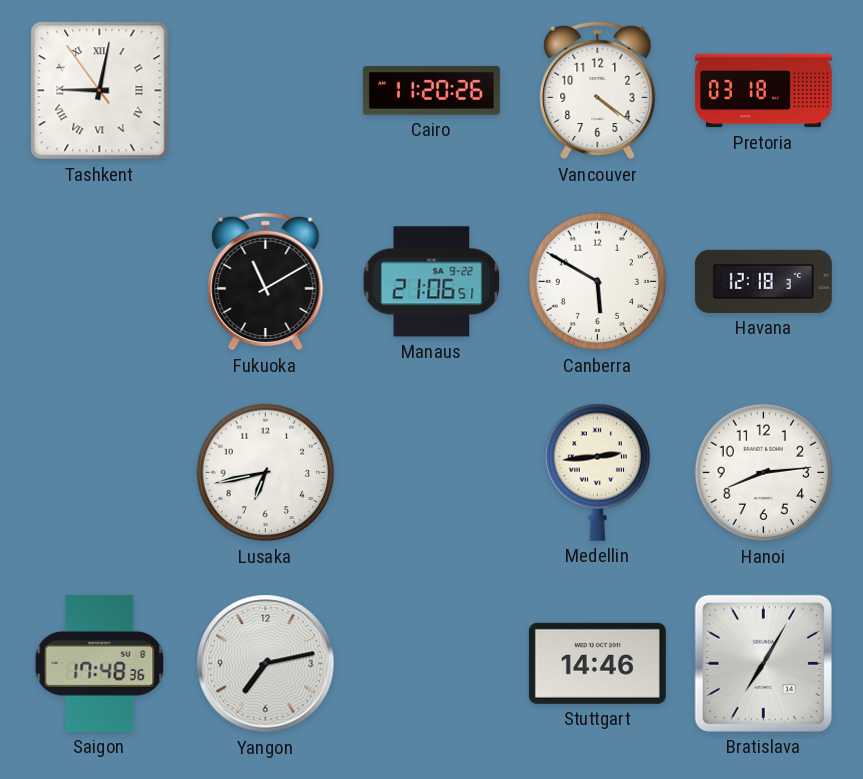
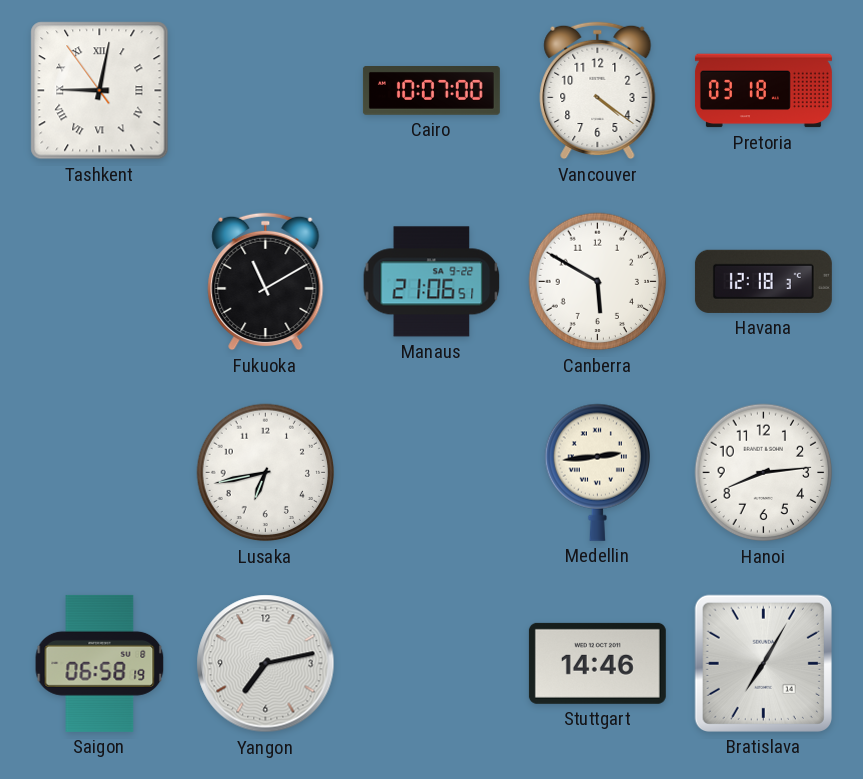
Cairo: 11:20 -> 10:07
Saigon: 17:48 -> 06:58
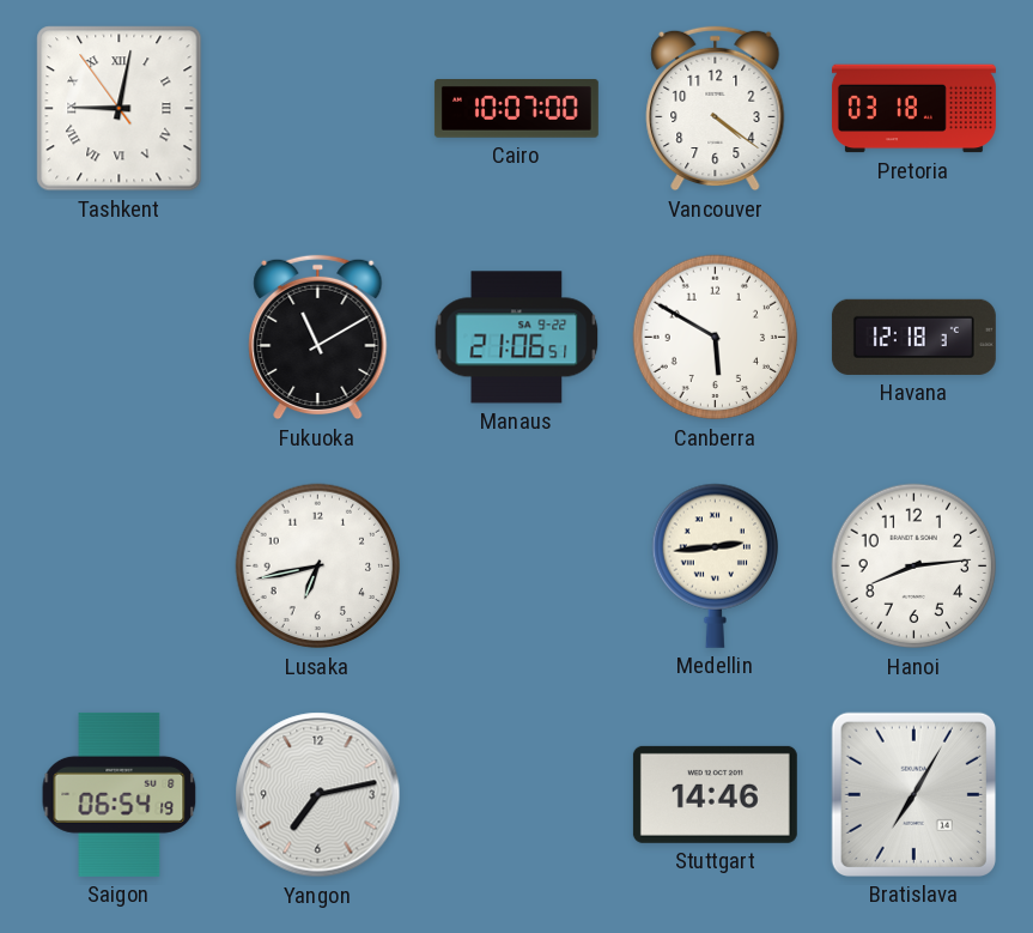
Saigon: 06:58 -> 06:54
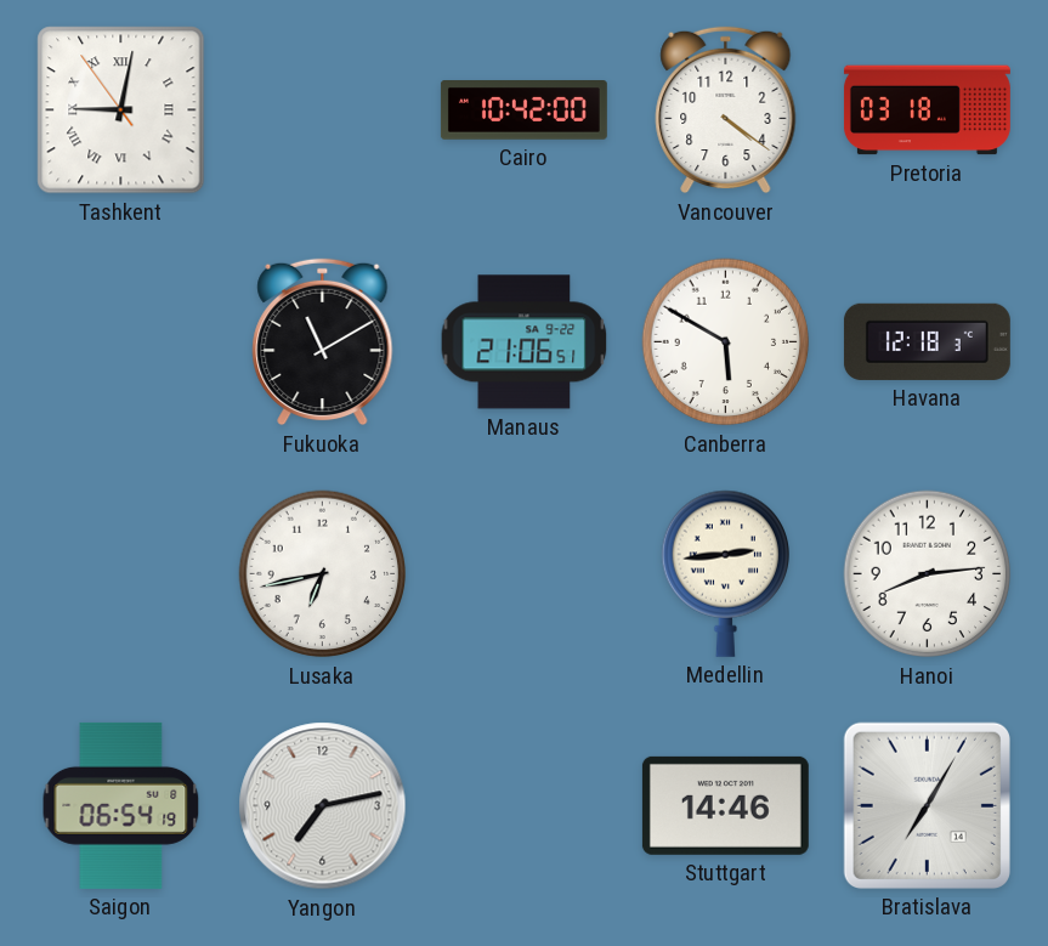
Cairo: 10:07 -> 10:42
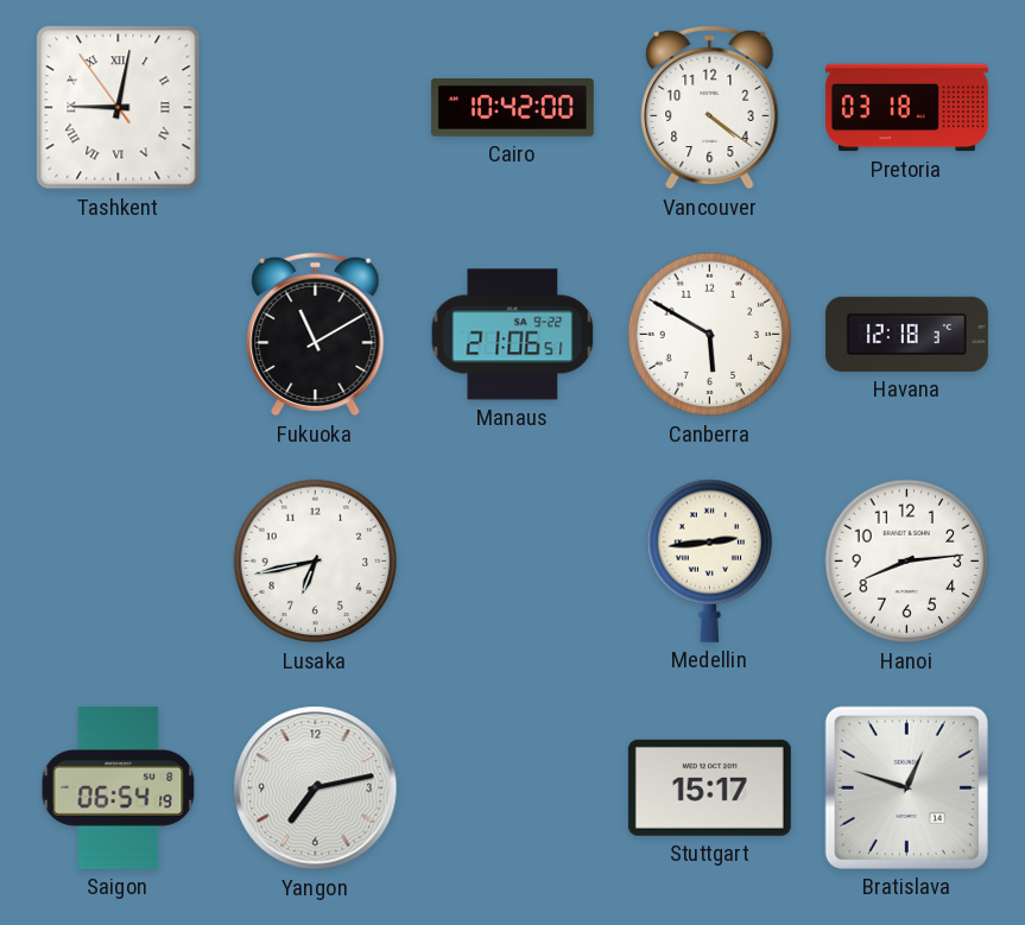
Stuttgart: 14:46 -> 15:17
Bratislava: 7:05 -> 12:48
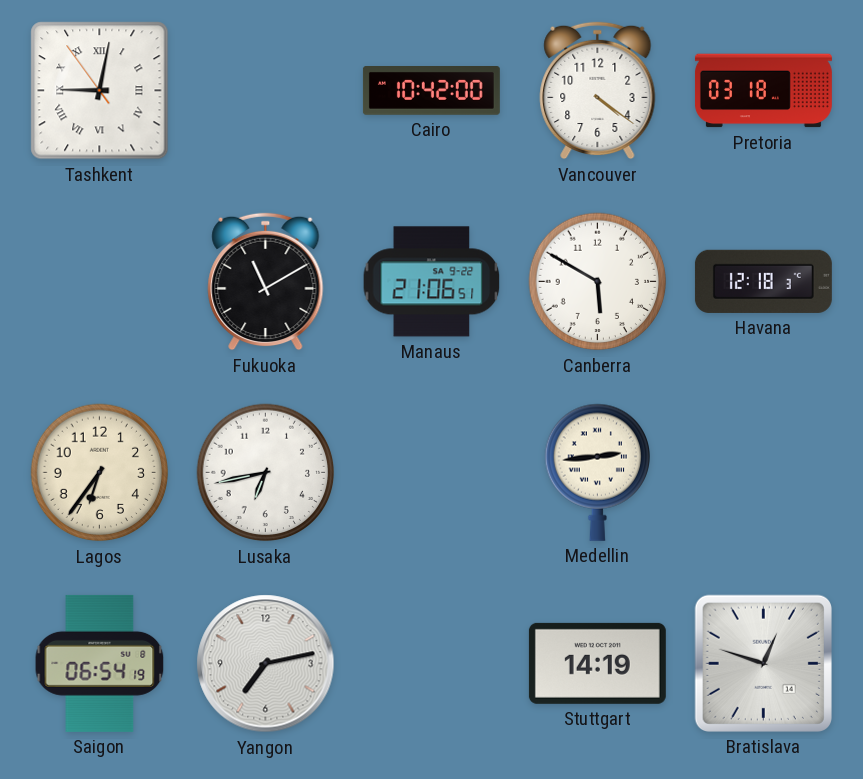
Lagos: none -> 6:36
Hanoi: 8:14 -> none
Stuttgart: 15:17 -> 14:19
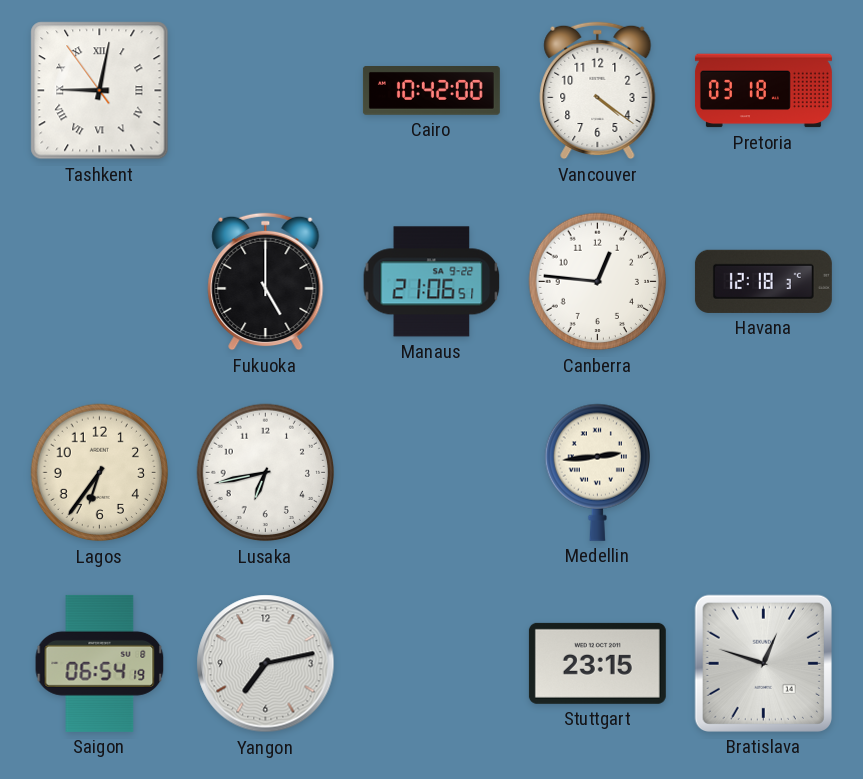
Fukuoka: 11:10 -> 5:00
Canberra: 5:50 -> 12:46
Stuttgart: 14:19 -> 23:15
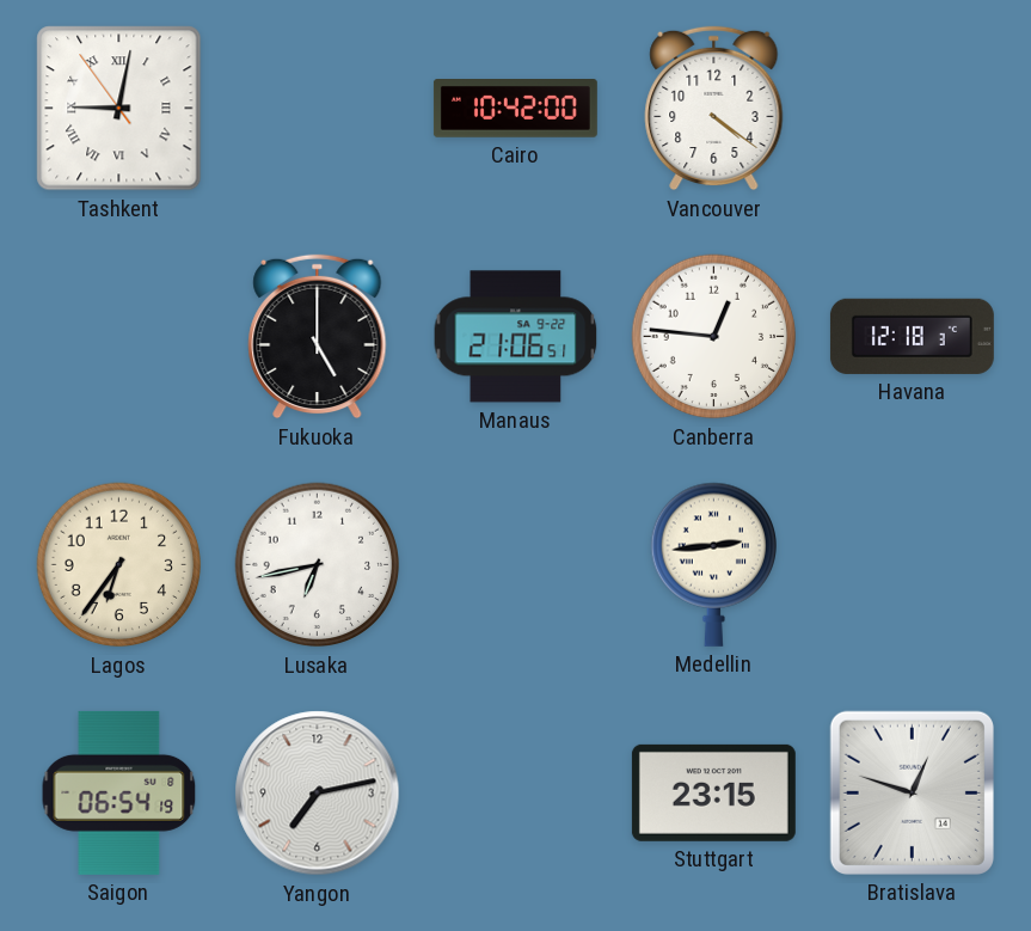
Pretoria: 03:18 -> none
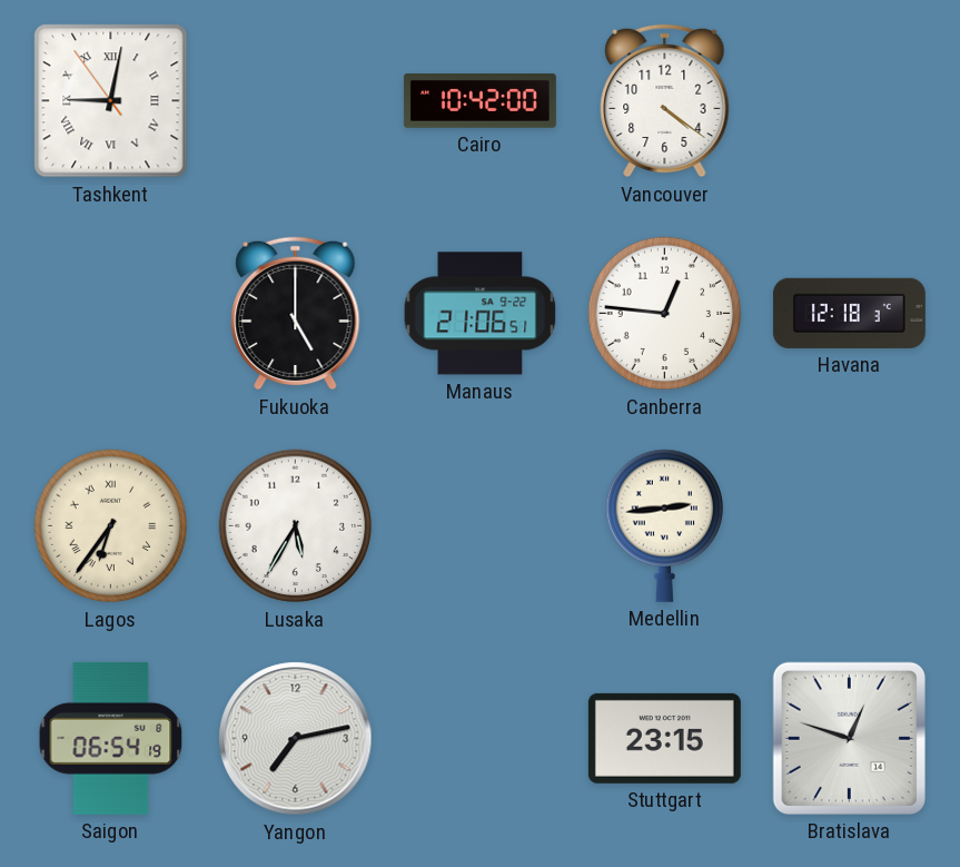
Lagos numerals: Arabic -> Roman
Lusaka: 6:43 -> 5:35
